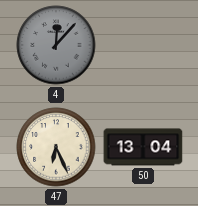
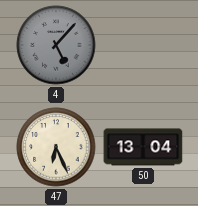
4: 12:07 -> 5:07
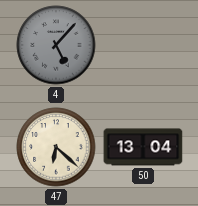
47: 6:26 -> 6:22
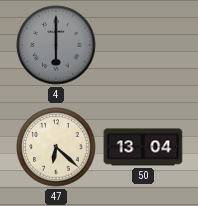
4: 5:07 -> 6:00
